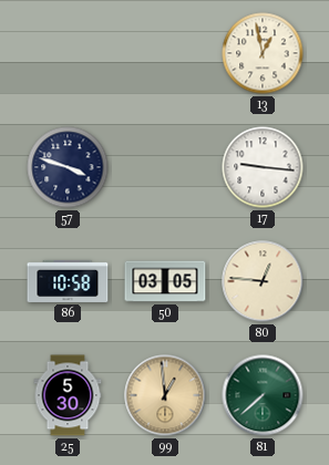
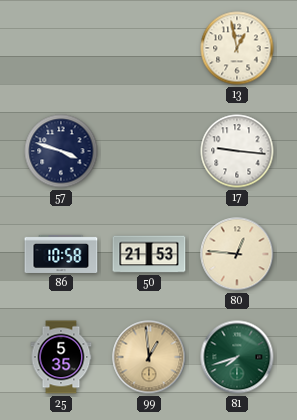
50: 03:05 -> 21:53
25: 5:30 -> 5:35
81: 7:38 -> 7:42
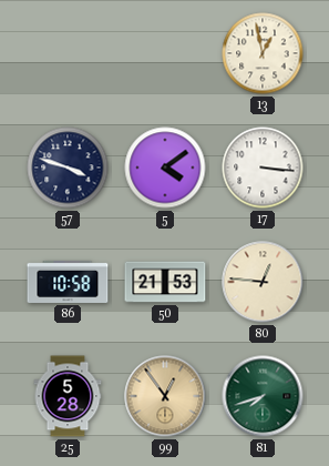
5: none -> 4:09
17: 9:16 -> 3:16
25: 5:35 -> 5:28
99: 12:59 -> 12:54
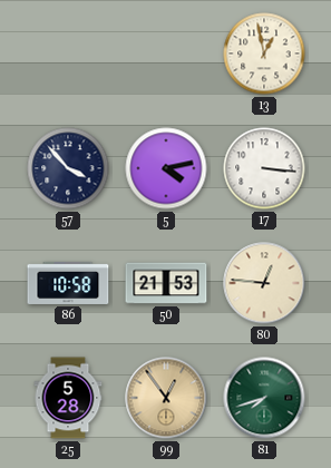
57: 3:48 -> 3:53
5: 4:09 -> 4:13
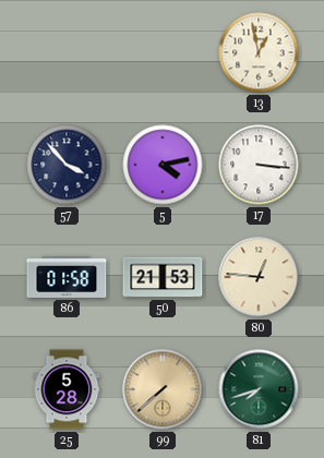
86: 10:58 -> 01:58
99: 12:54 -> 7:38
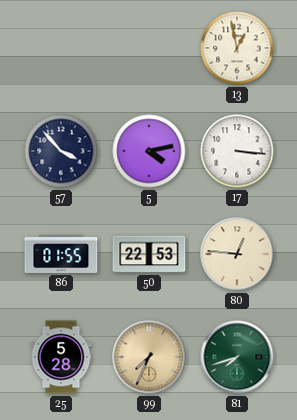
86: 01:58 -> 01:55
50: 21:53 -> 22:53
99: 7:38 -> 7:34
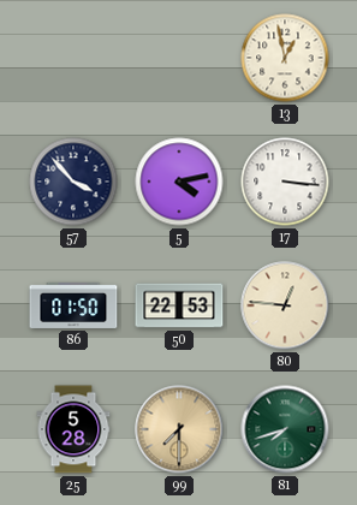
86: 01:55 -> 01:50
99: 7:34 -> 7:30
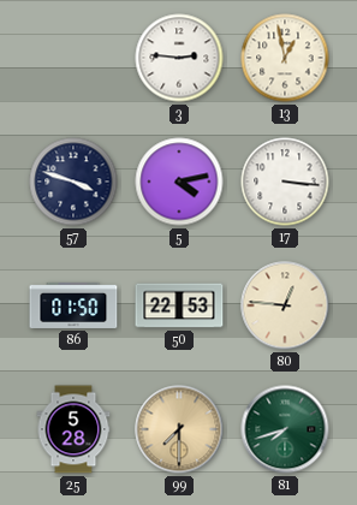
3: none -> 2:46
57: 3:53 -> 3:48
